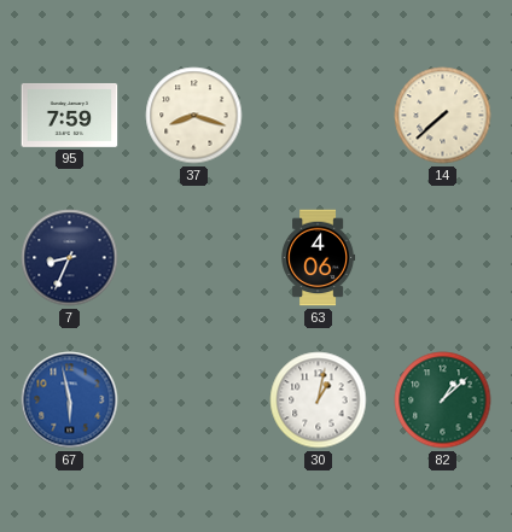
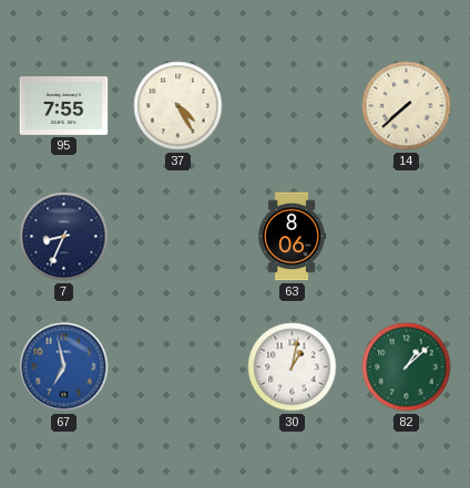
95: 7:59 -> 7:55
37: 8:18 -> 4:25
63: 4:06 -> 8:06
67: 5:58 -> 6:58
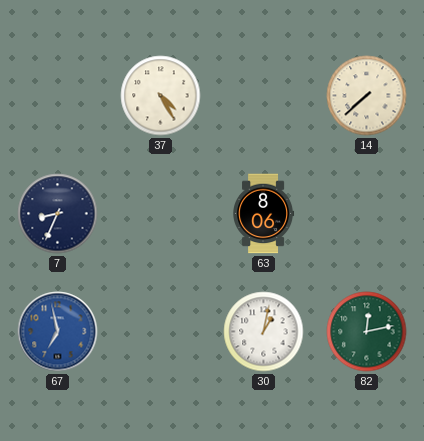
95: 7:55 -> none
82: 1:08 -> 12:13
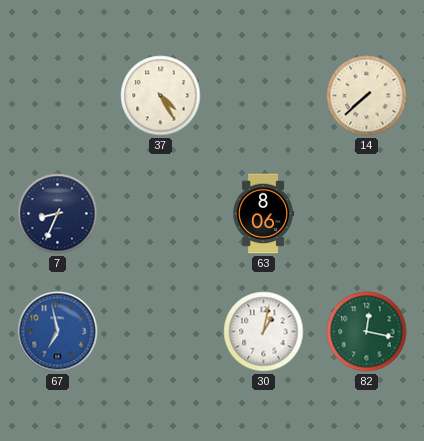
82: 12:13 -> 12:17
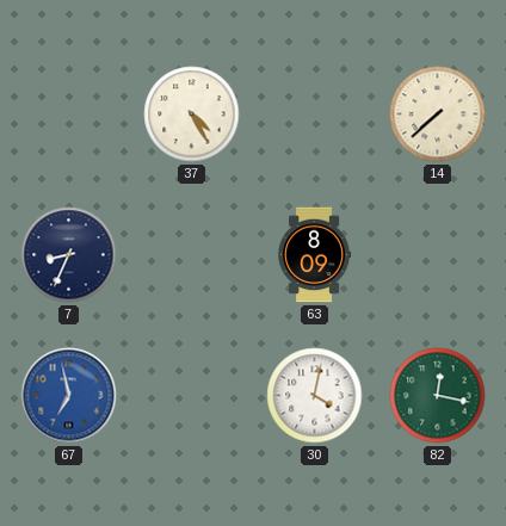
63: 8:06 -> 8:09
30: 1:02 -> 4:02
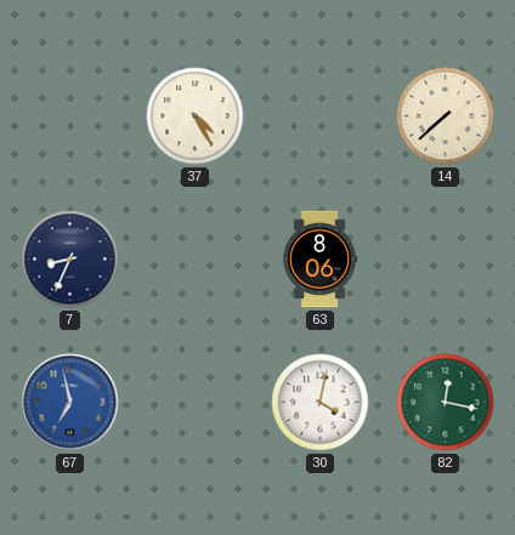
63: 8:09 -> 8:06
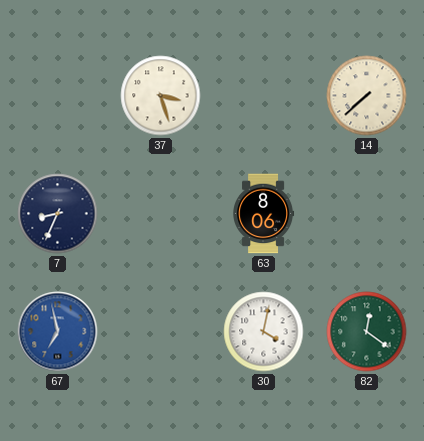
37: 4:25 -> 3:27
82: 12:17 -> 12:21
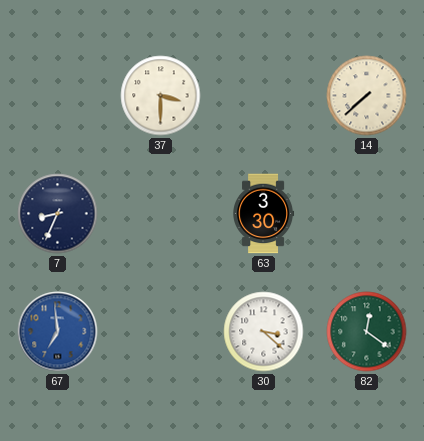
37: 3:27 -> 3:30
63: 8:06 -> 3:30
67: 6:58 -> 6:59
30: 4:02 -> 3:22
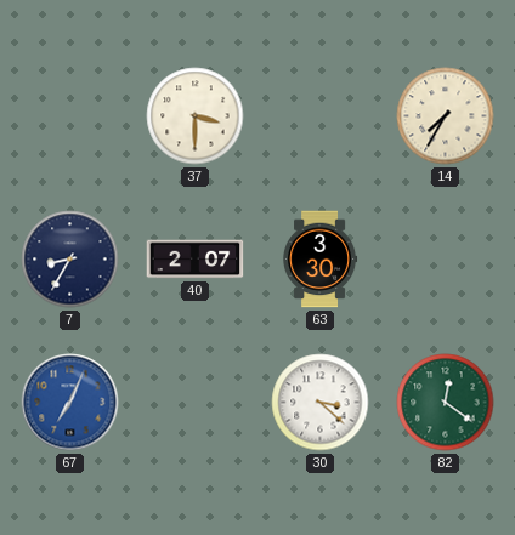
14: 7:38 -> 7:35
7: 8:34 -> 8:35
40: none -> 2:07
67: 6:59 -> 7:04
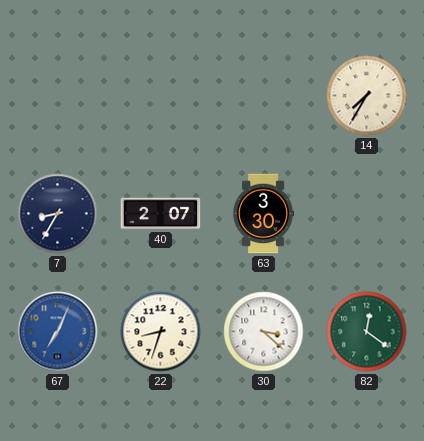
37: 3:30 -> none
22: none -> 8:33
